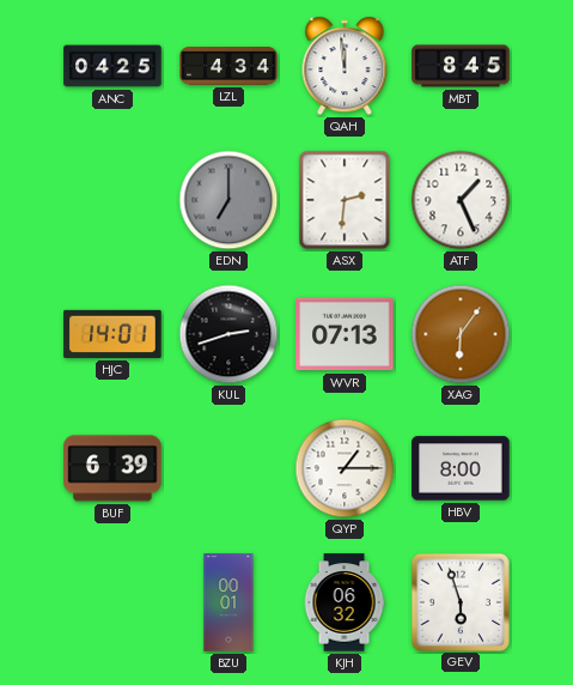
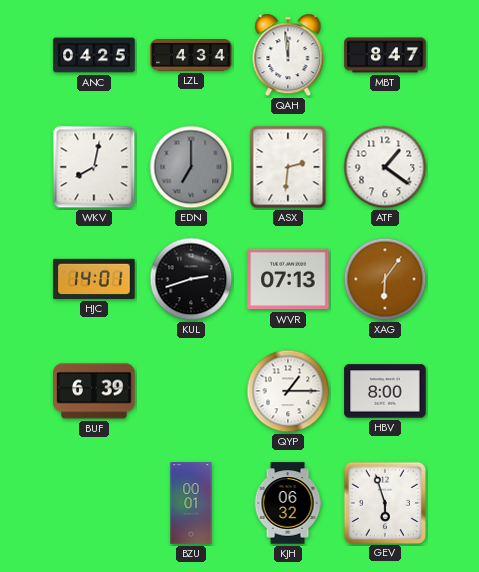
MBT: 8:45 -> 8:47
WKV: none -> 8:02
ATF: 1:26 -> 1:21
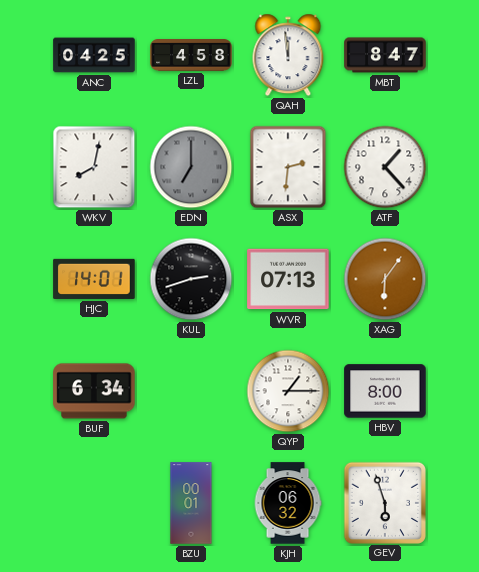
LZL: 4:34 -> 4:58
ATF: 1:21 -> 1:23
BUF: 6:39 -> 6:34
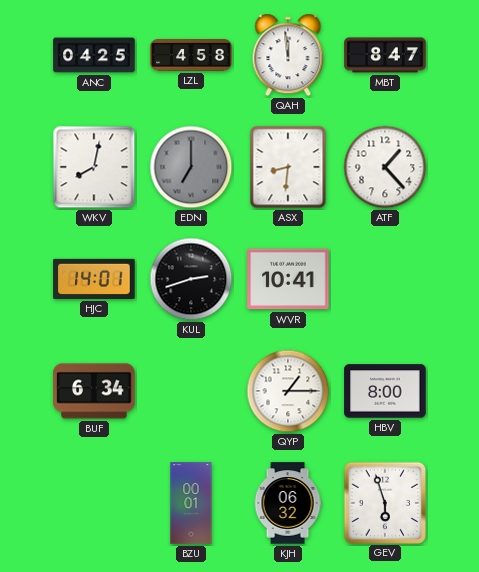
ASX: 2:31 -> 8:31
WVR: 07:13 -> 10:41
XAG: 6:06 -> none
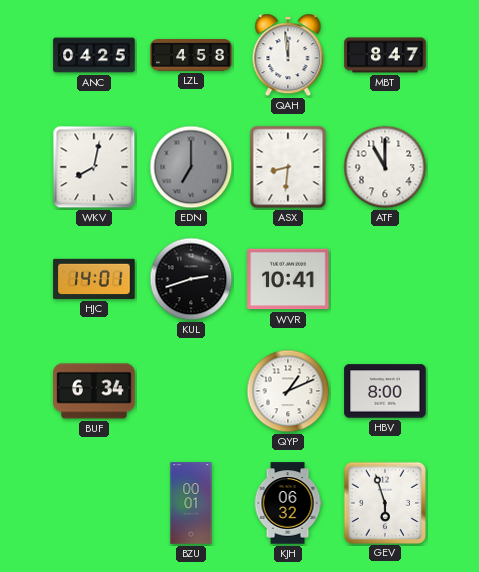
ATF: 1:23 -> 11:00
QYP: 1:15 -> 1:11
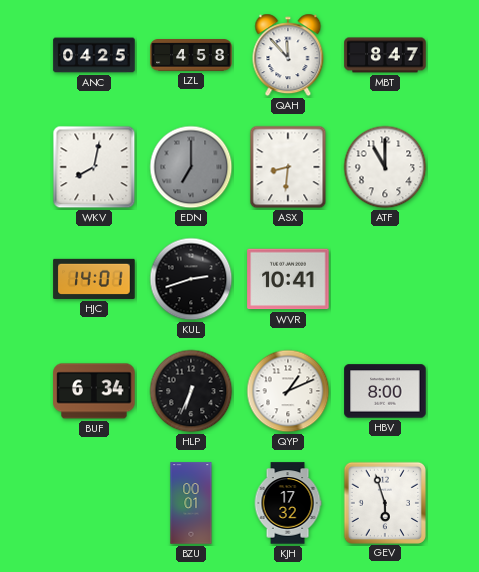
QAH: 11:59 -> 11:53
HLP: none -> 6:34
KJH: 06:32 -> 17:32
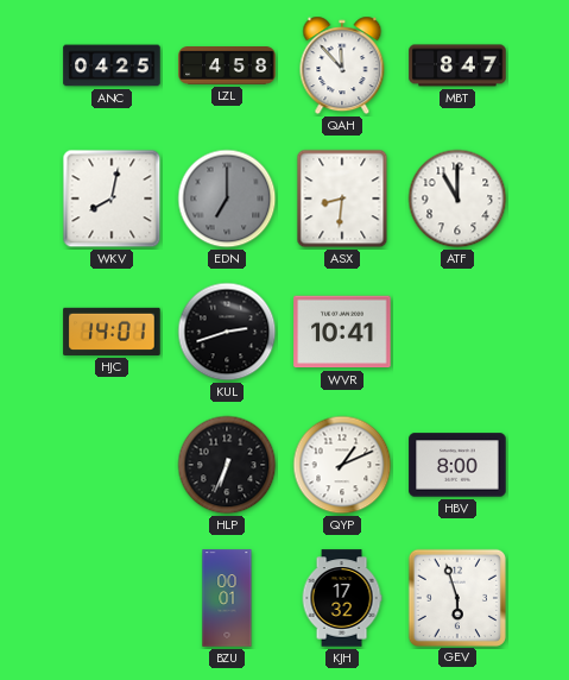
BUF: 6:34 -> none
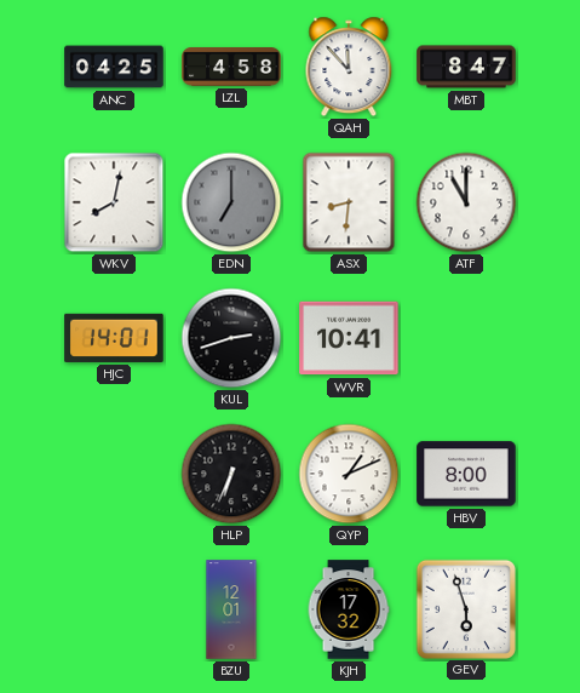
BZU: 00:01 -> 12:01
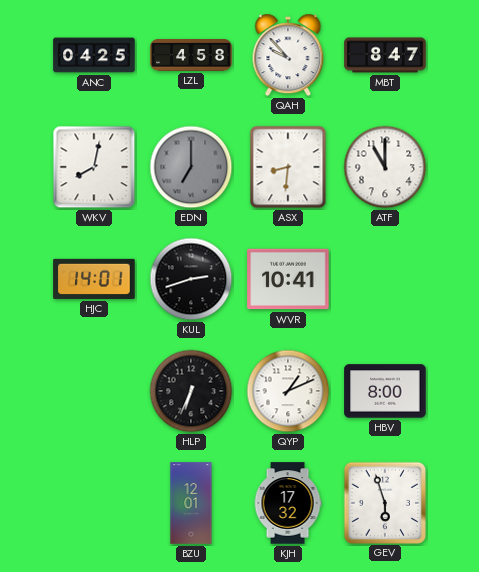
QAH: 11:53 -> 9:53
